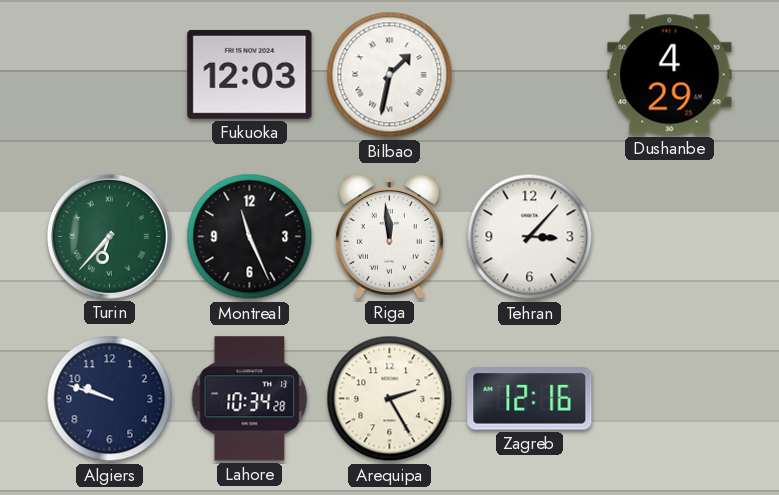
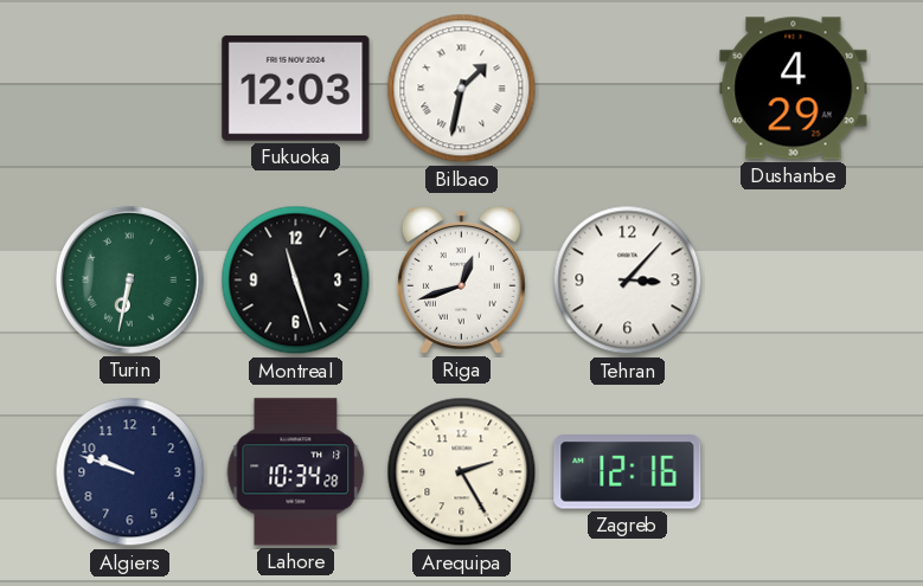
Turin: 6:37 -> 6:32
Montreal: 11:26 -> 11:27
Riga: 11:59 -> 12:42
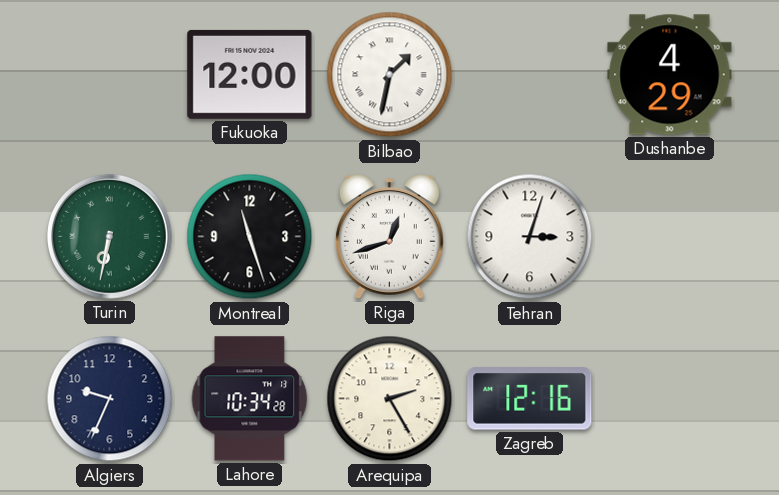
Fukuoka: 12:03 -> 12:00
Tehran: 3:07 -> 3:03
Algiers: 9:48 -> 9:34
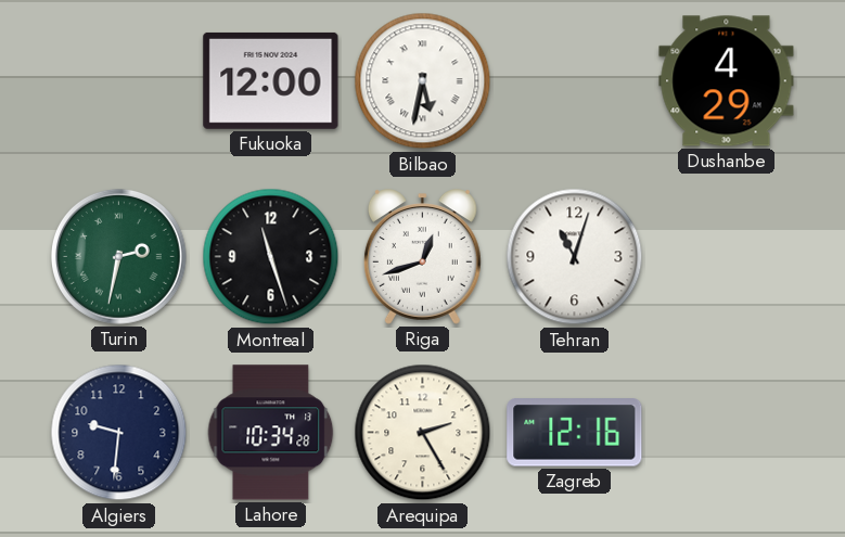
Bilbao: 1:32 -> 5:32
Turin: 6:32 -> 2:32
Tehran: 3:03 -> 11:03
Algiers: 9:34 -> 9:31
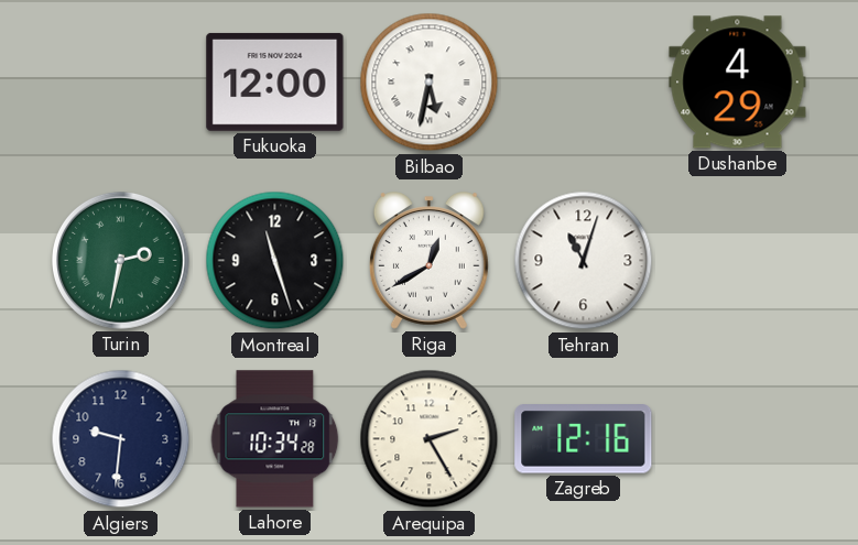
Riga: 12:42 -> 12:40
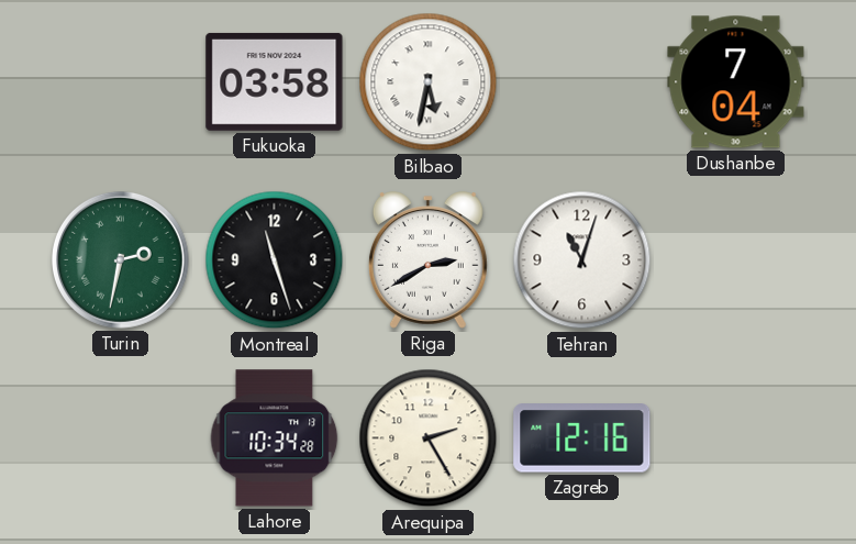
Fukuoka: 12:00 -> 03:58
Dushanbe: 4:29 -> 7:04
Riga: 12:40 -> 2:40
Algiers: 9:31 -> none
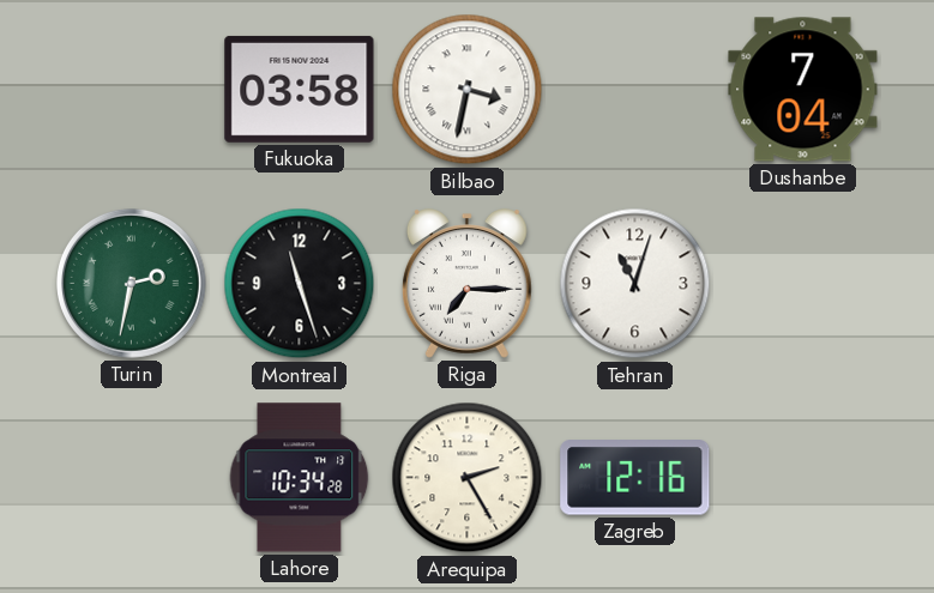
Bilbao: 5:32 -> 3:32
Riga: 2:40 -> 7:15
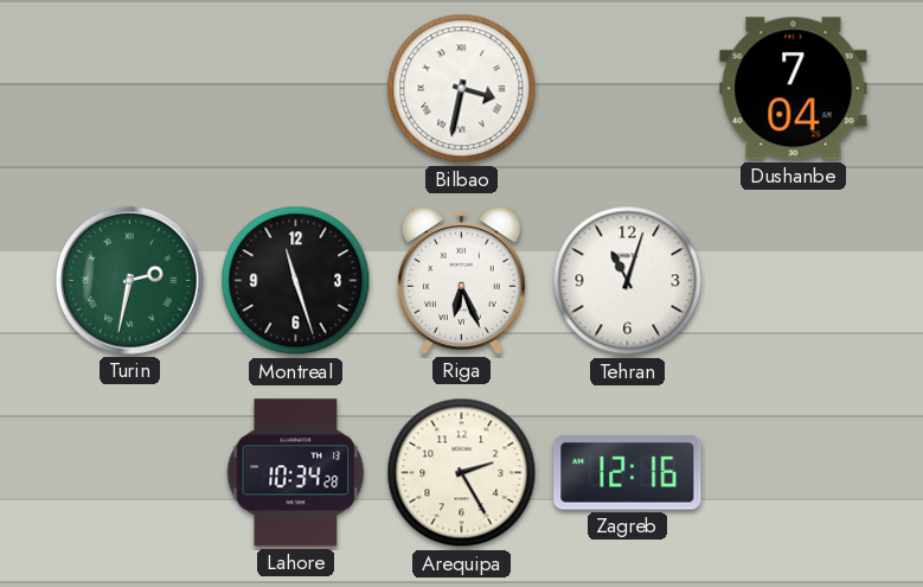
Fukuoka: 03:58 -> none
Riga: 7:15 -> 6:26
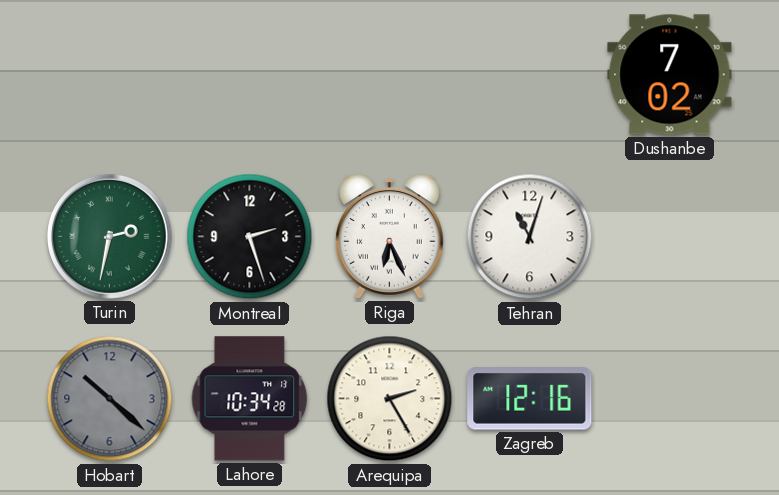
Bilbao: 3:32 -> none
Dushanbe: 7:04 -> 7:02
Montreal: 11:27 -> 2:27
Hobart: none -> 10:22
